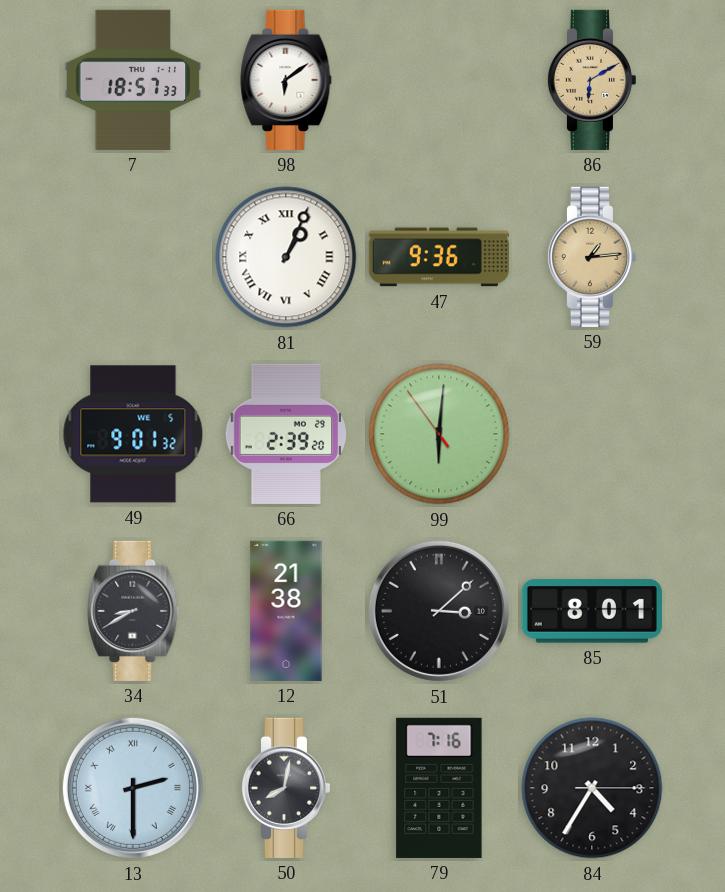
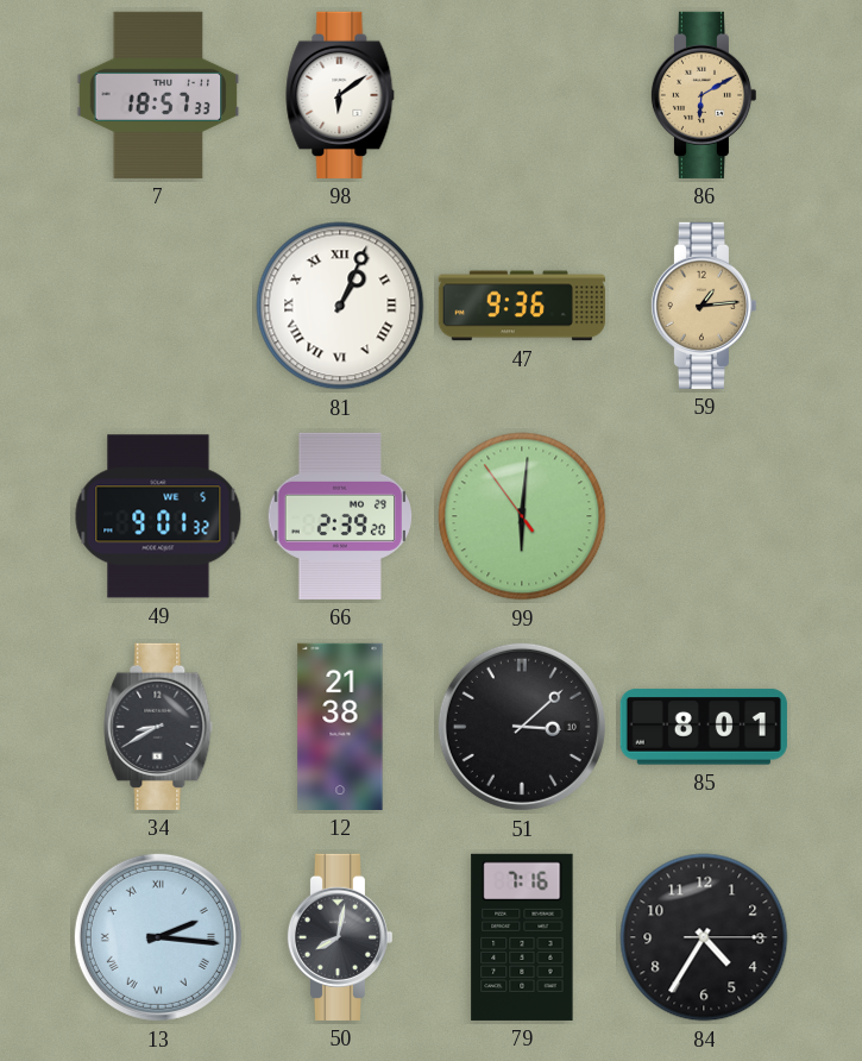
13: 2:30 -> 2:16
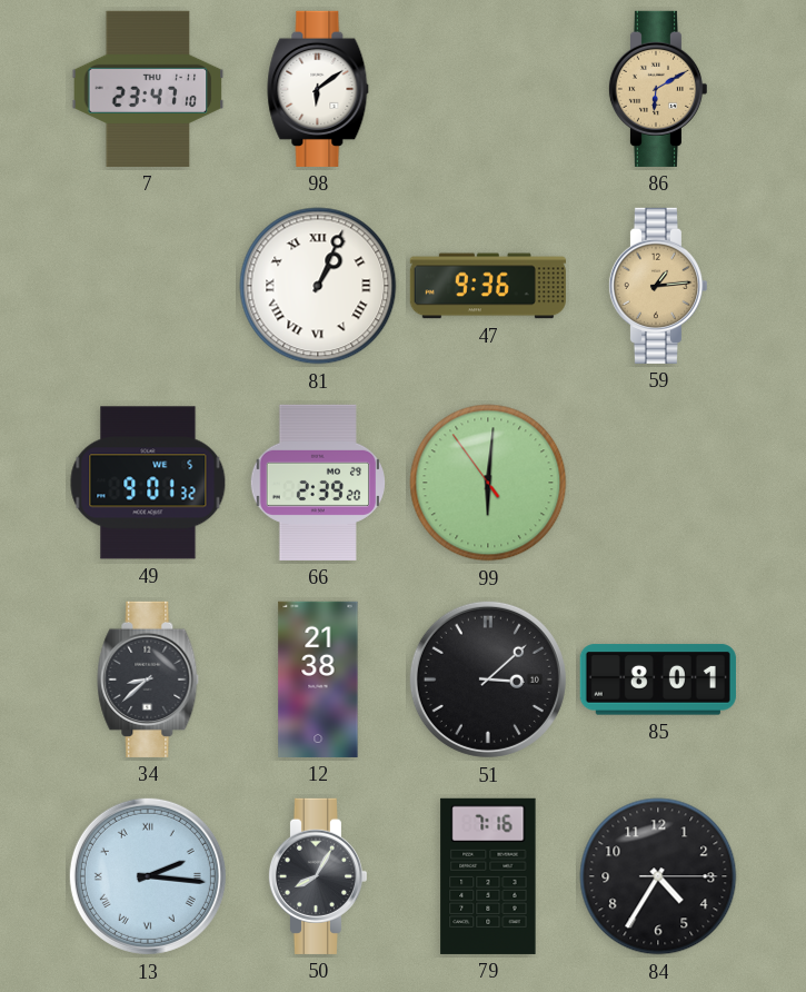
7: 18:57 -> 23:47
34: 8:40 -> 8:38
50: 8:02 -> 8:05
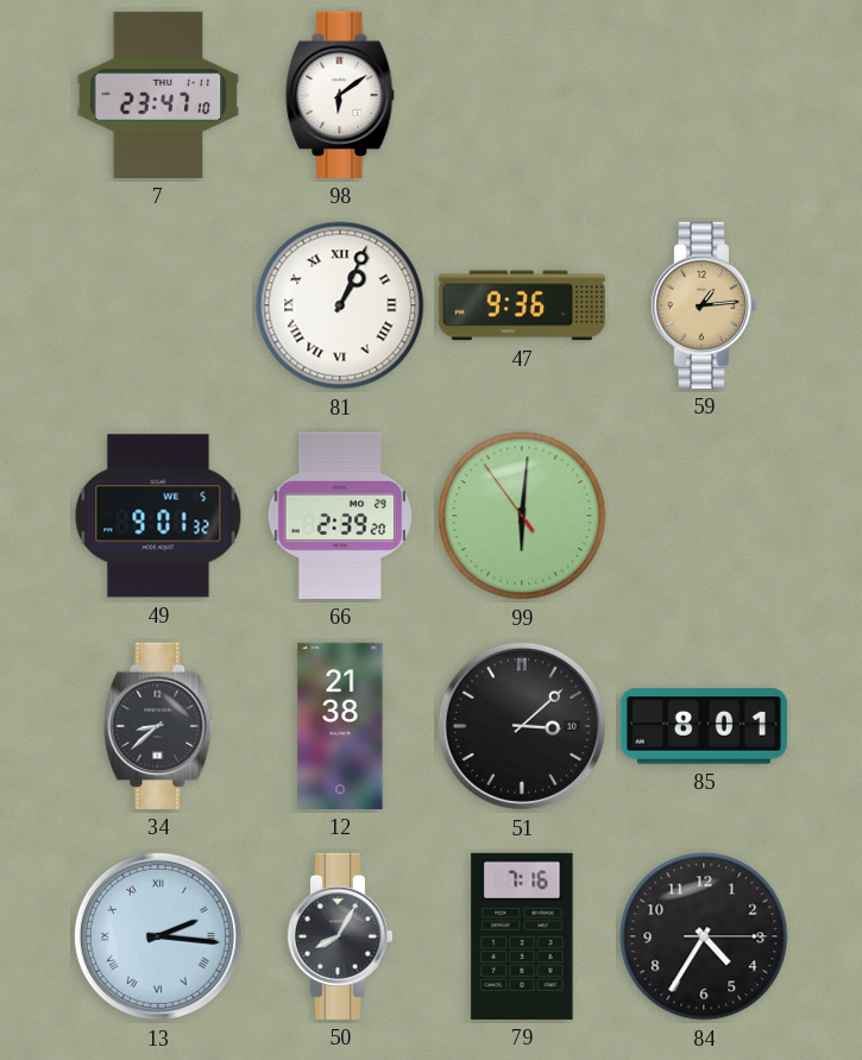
86: 6:10 -> none
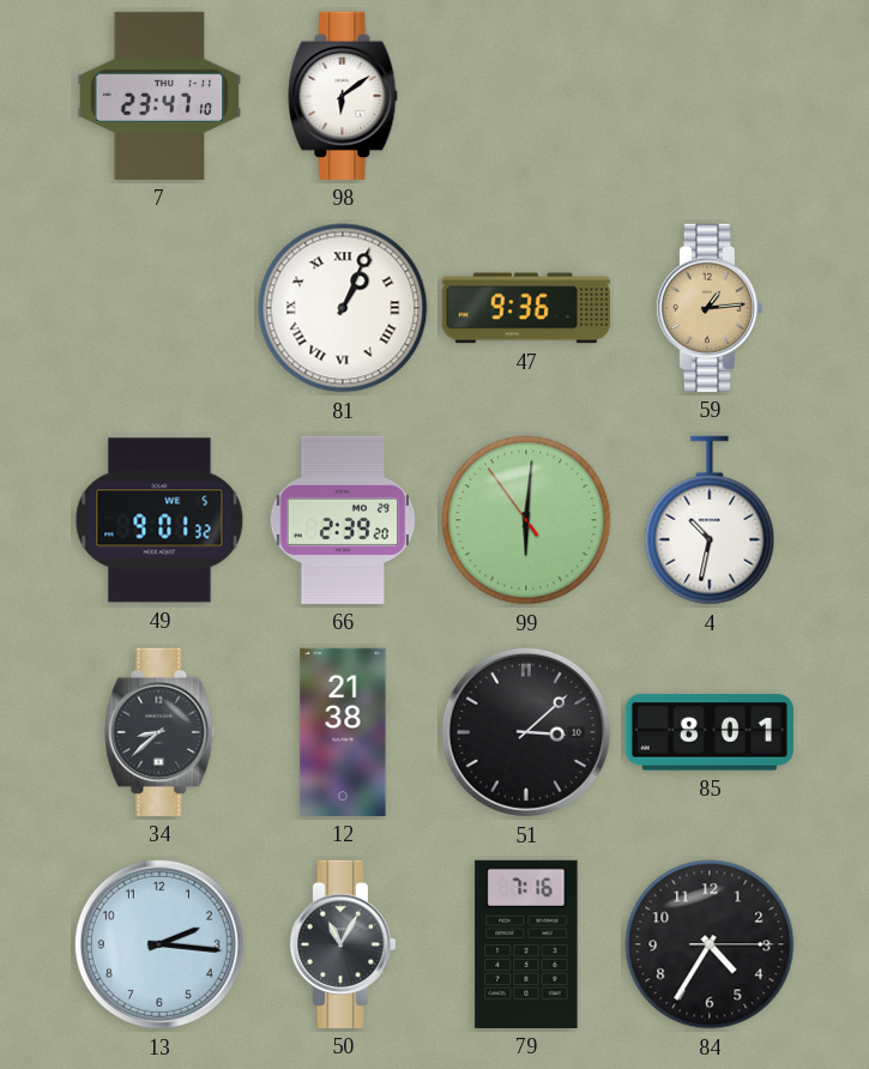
4: none -> 10:32
13 numerals: Roman -> Arabic
50: 8:05 -> 11:05
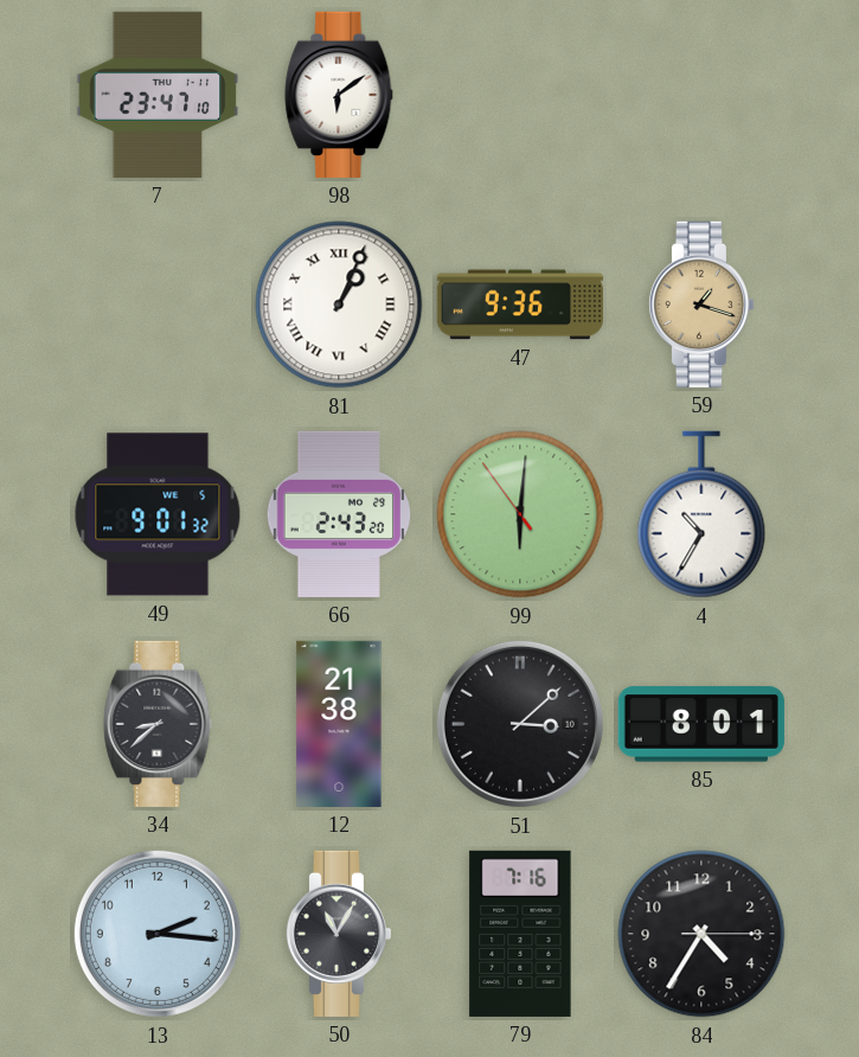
59: 1:14 -> 1:18
66: 2:39 -> 2:43
4: 10:32 -> 10:35
